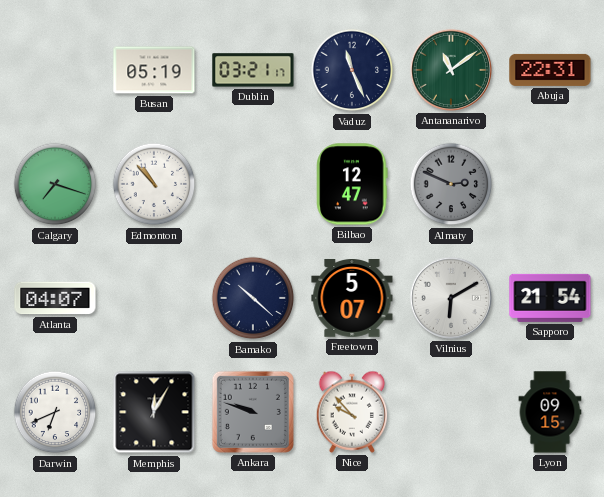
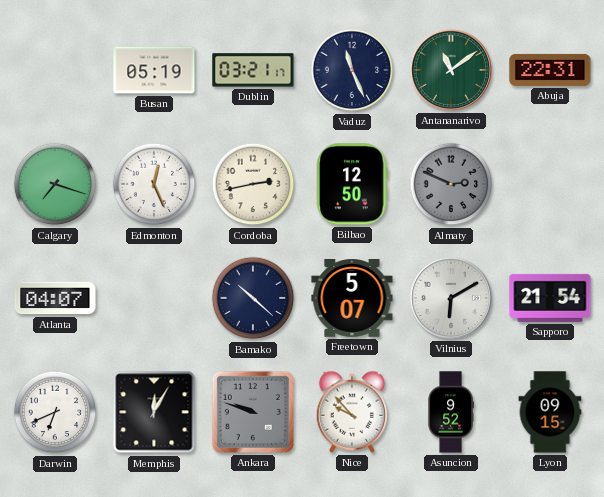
Edmonton: 10:53 -> 12:26
Cordoba: none -> 2:43
Bilbao: 12:47 -> 12:50
Asuncion: none -> 9:52
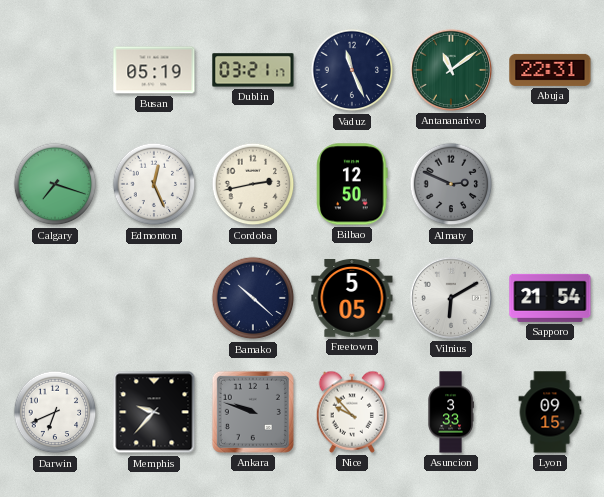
Atlanta: 04:07 -> none
Freetown: 5:07 -> 5:05
Memphis: 12:05 -> 9:37
Asuncion: 9:52 -> 3:33
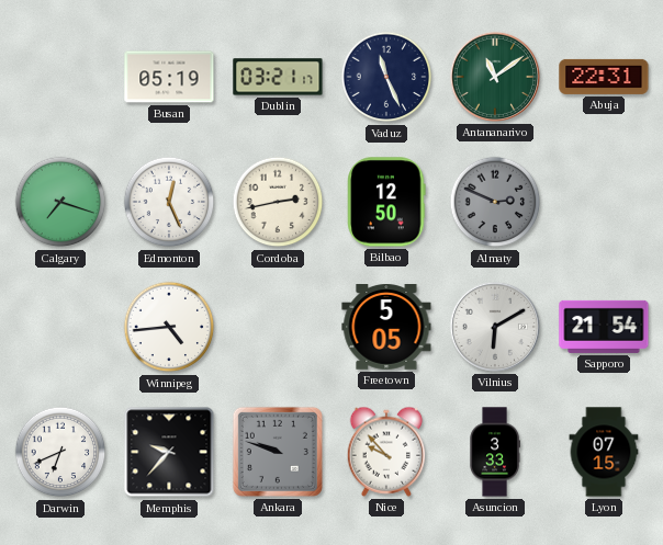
Winnipeg: none -> 4:44
Bamako: 10:22 -> none
Lyon: 09:15 -> 07:15
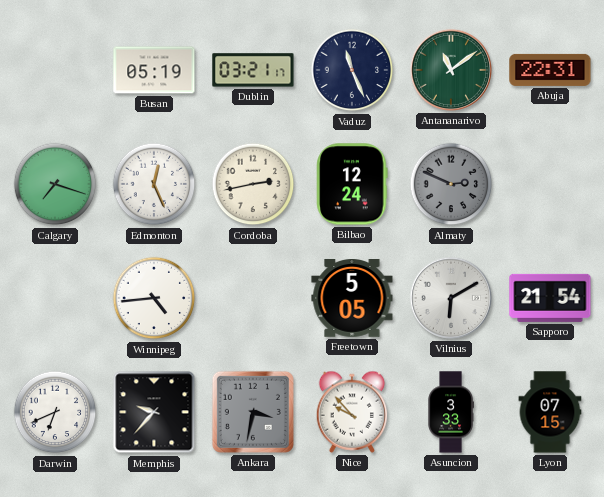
Bilbao: 12:50 -> 12:24
Ankara: 9:48 -> 3:32
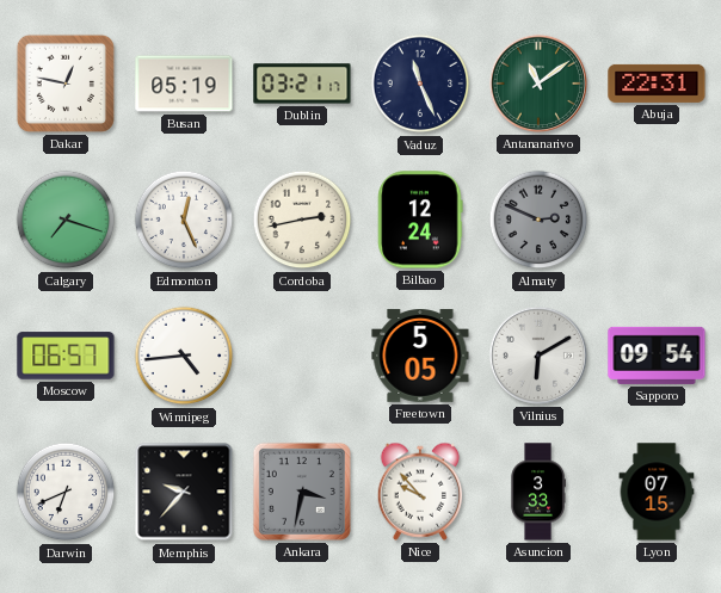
Dakar: none -> 12:47
Moscow: none -> 06:57
Sapporo: 21:54 -> 09:54
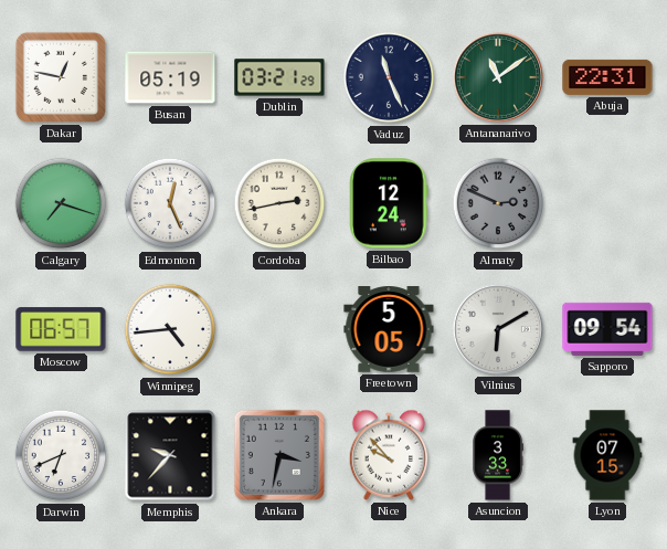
Dublin: 03:21:17 -> 03:21:29
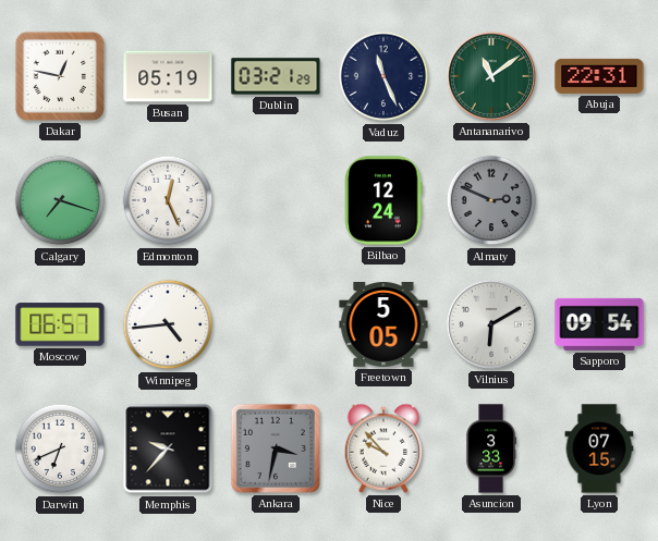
Cordoba: 2:43 -> none
